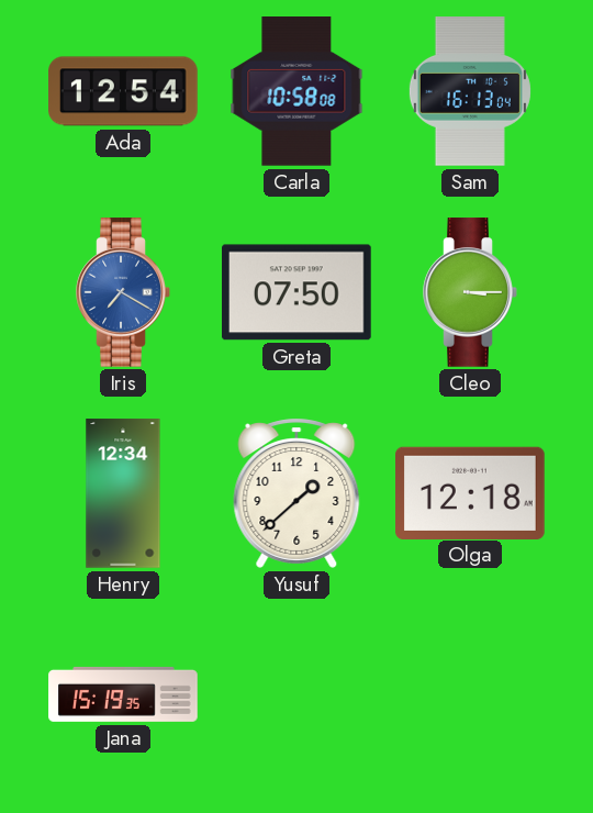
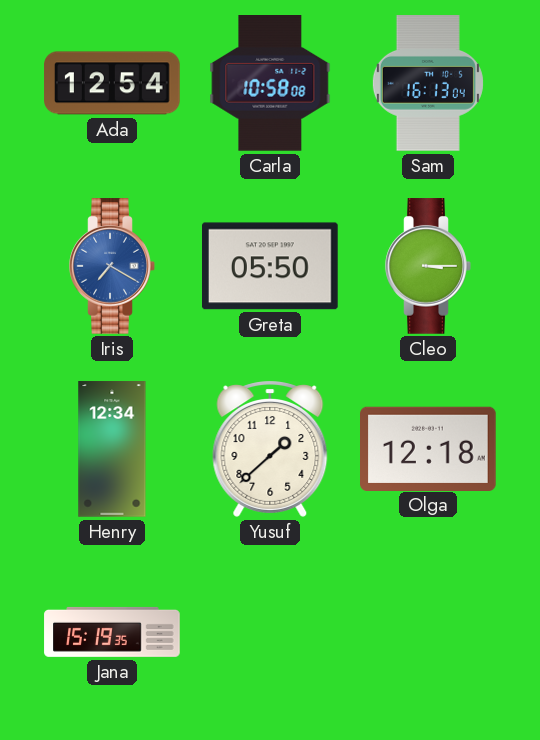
Greta: 07:50 -> 05:50
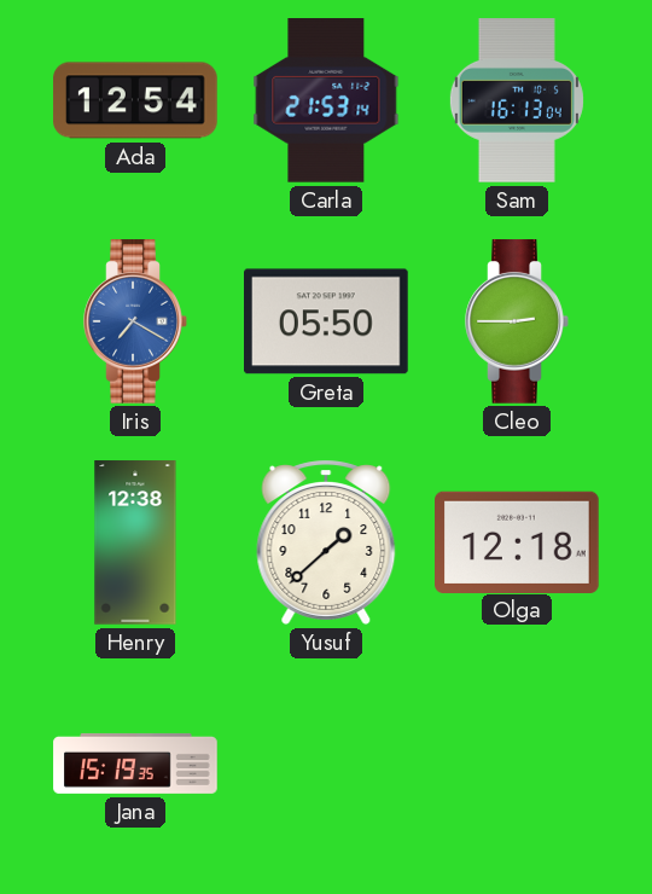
Carla: 10:58 -> 21:53
Cleo: 3:15 -> 2:45
Henry: 12:34 -> 12:38
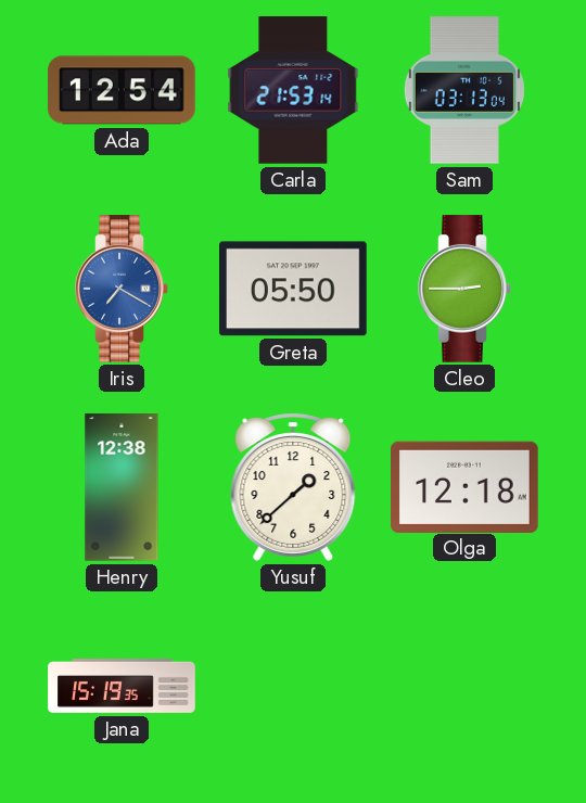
Sam: 16:13 -> 03:13
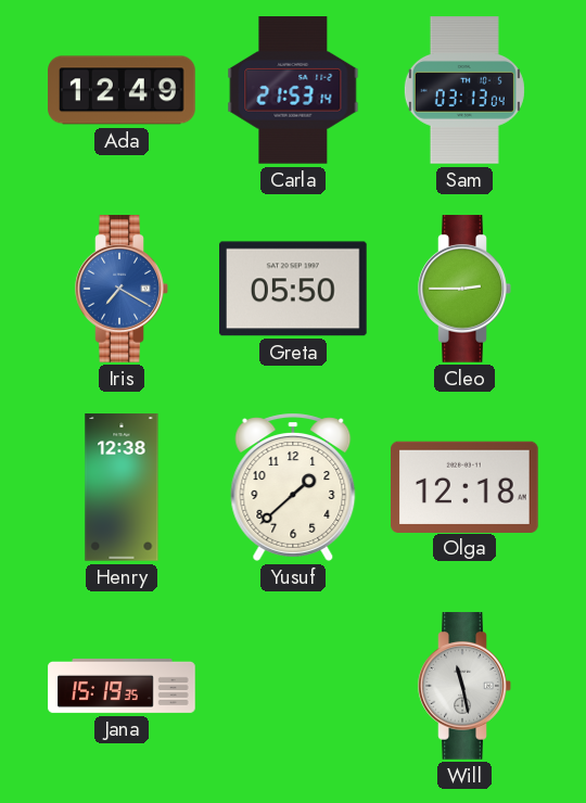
Ada: 12:54 -> 12:49
Will: none -> 11:28
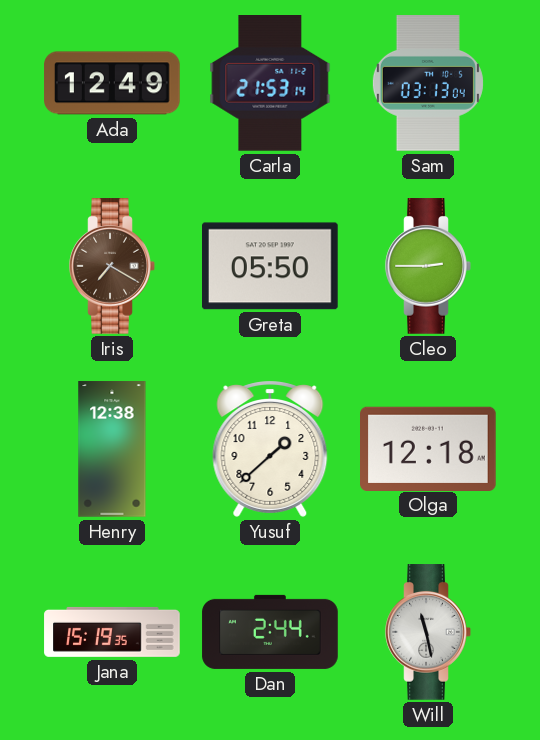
Iris dial: blue -> brown
Dan: none -> 2:44
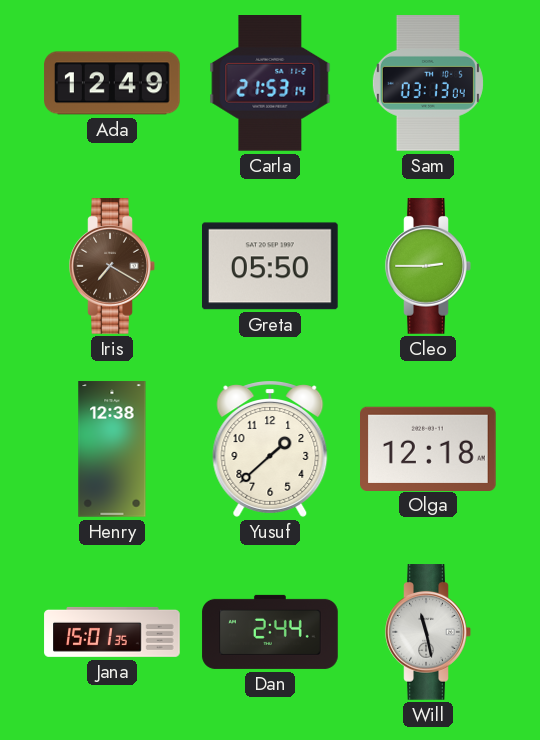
Jana: 15:19 -> 15:01
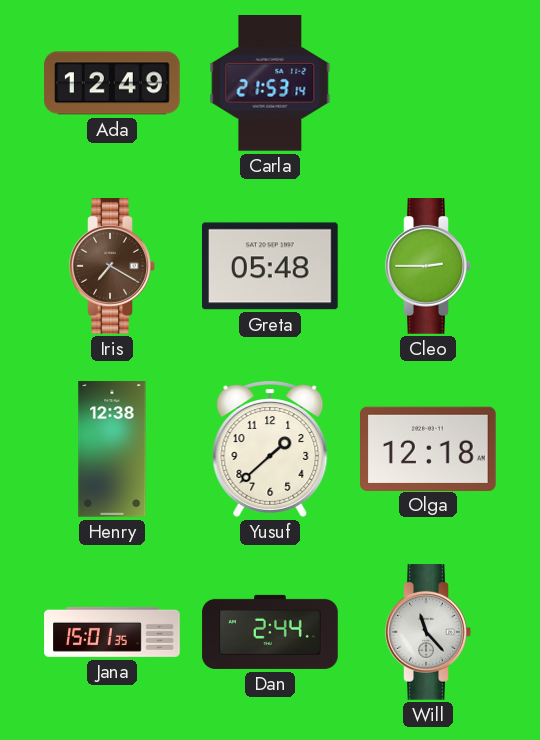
Sam: 03:13 -> none
Greta: 05:50 -> 05:48
Will: 11:28 -> 11:23
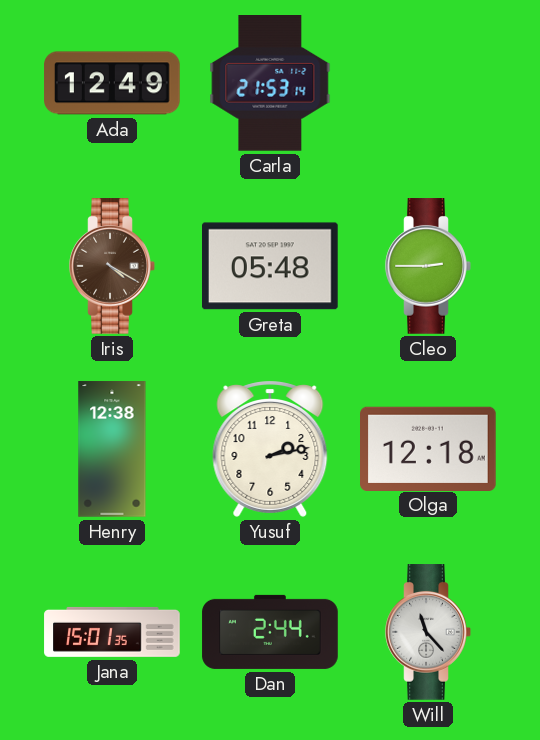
Iris: 7:20 -> 4:20
Yusuf: 1:38 -> 2:13
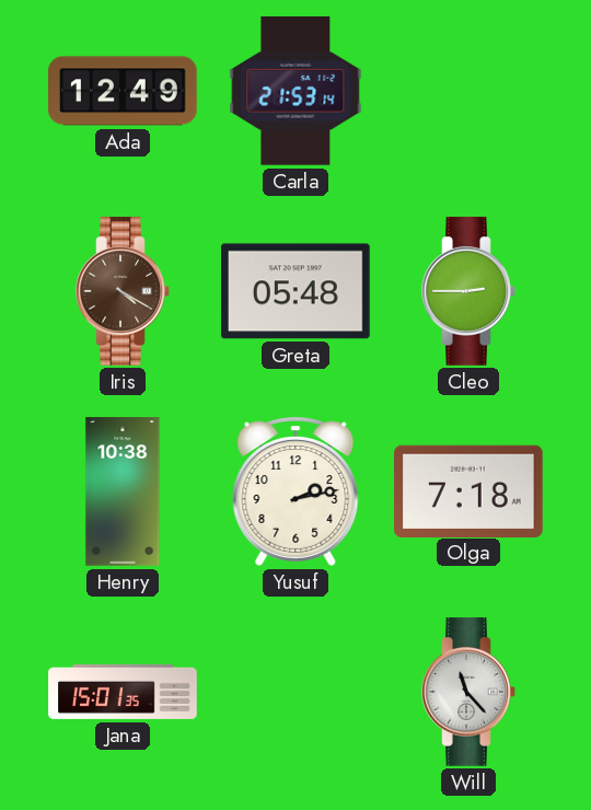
Henry: 12:38 -> 10:38
Olga: 12:18 -> 7:18
Dan: 2:44 -> none
